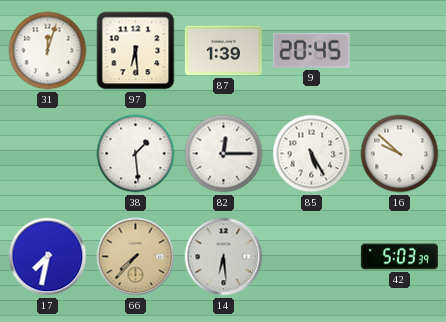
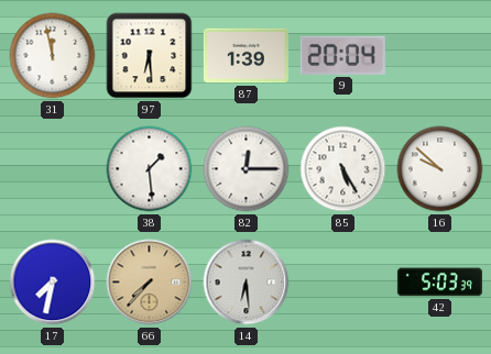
31: 12:03 -> 11:58
9: 20:45 -> 20:04
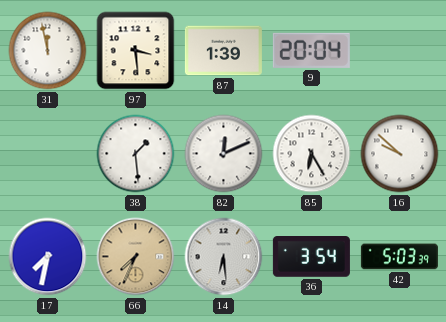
97: 6:29 -> 3:29
82: 12:15 -> 12:11
85: 5:25 -> 6:25
66: 7:37 -> 7:34
36: none -> 3:54
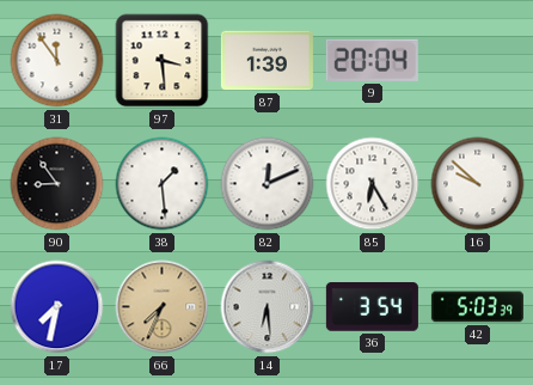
31: 11:58 -> 11:54
90: none -> 8:54
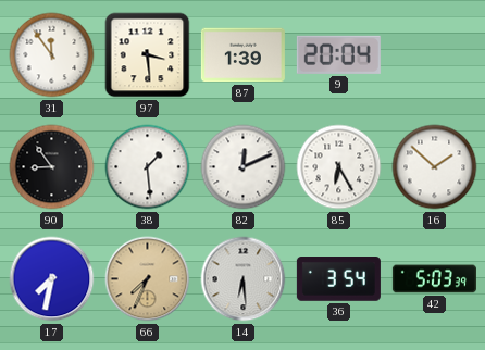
16: 9:52 -> 1:52
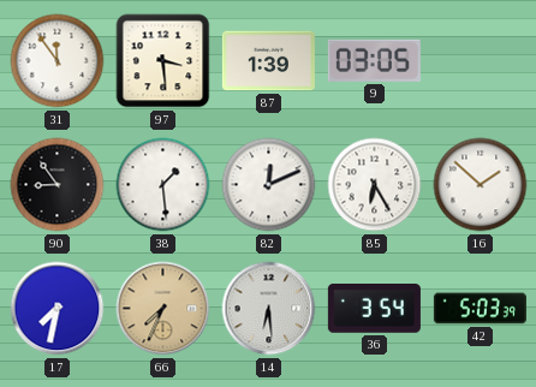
9: 20:04 -> 03:05
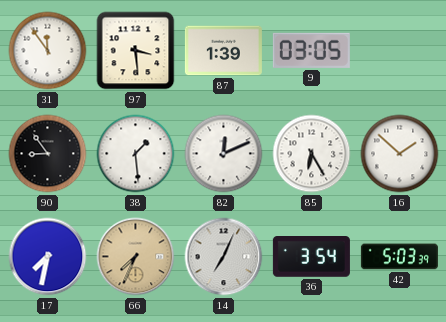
14: 6:29 -> 7:04
